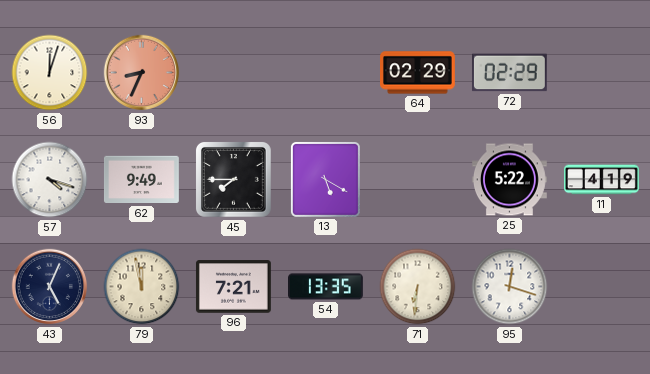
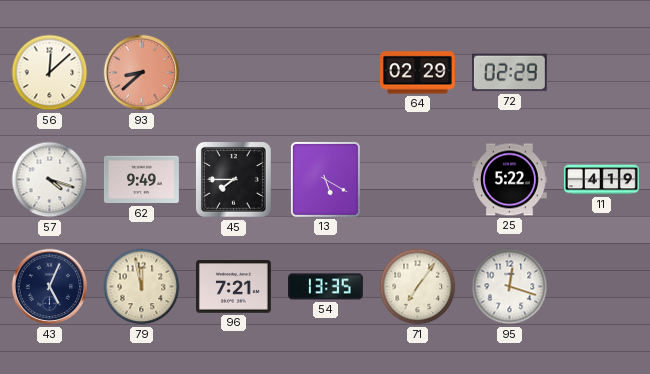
56: 12:03 -> 12:08
93: 8:34 -> 8:38
71: 6:31 -> 7:06
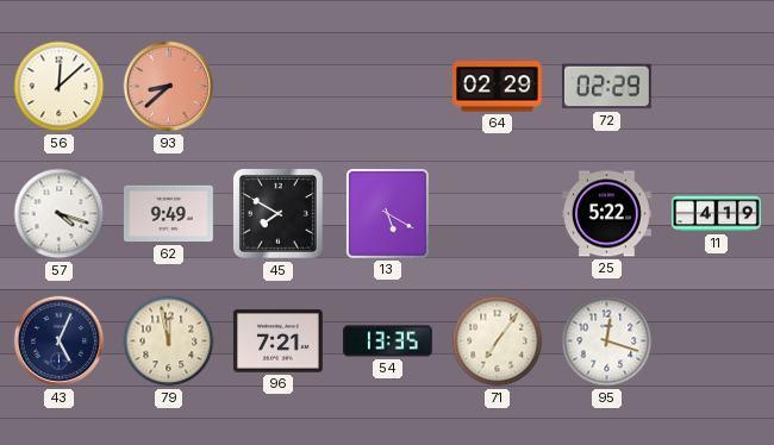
45: 7:45 -> 7:50
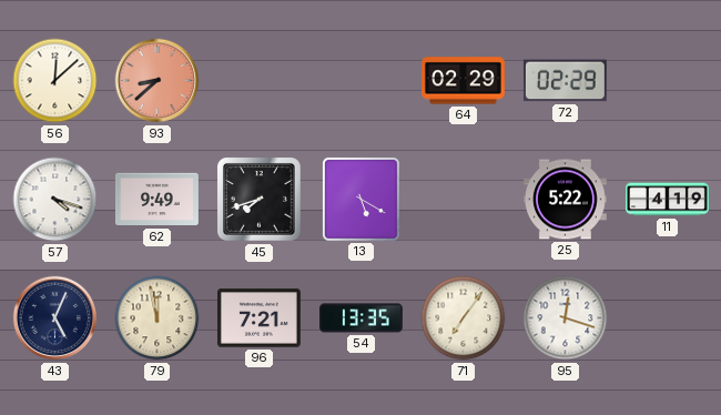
45: 7:50 -> 7:42
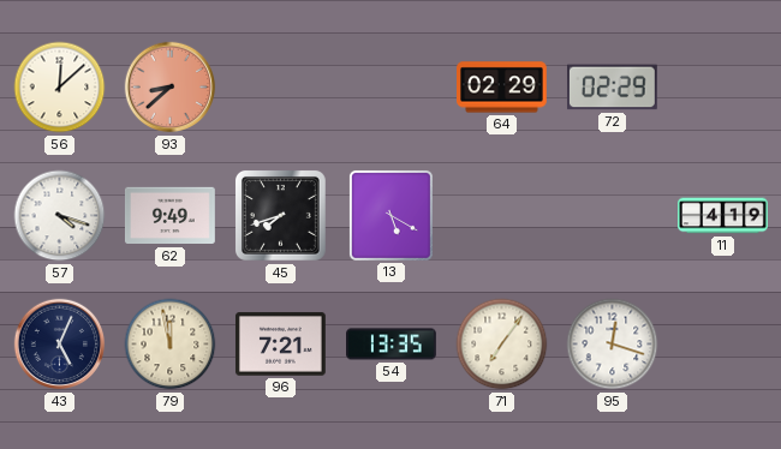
25: 5:22 -> none
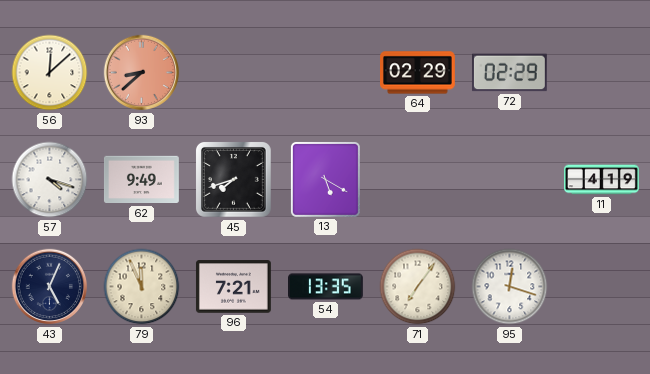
79: 11:58 -> 11:56
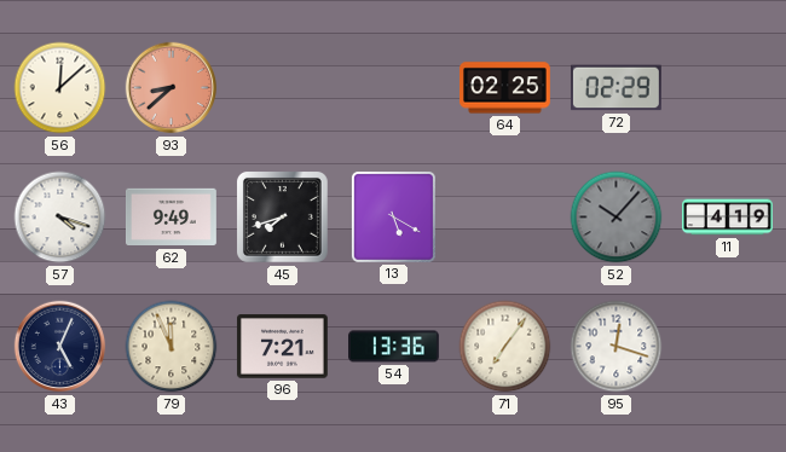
64: 02:29 -> 02:25
52: none -> 10:07
54: 13:35 -> 13:36
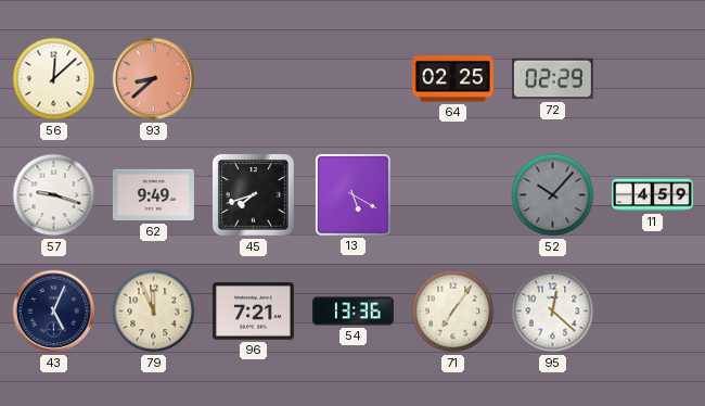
57: 4:18 -> 9:18
11: 4:19 -> 4:59
95: 12:18 -> 12:22
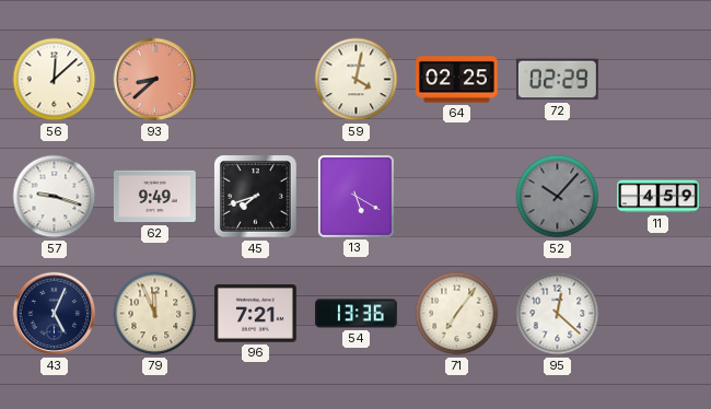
59: none -> 4:02
